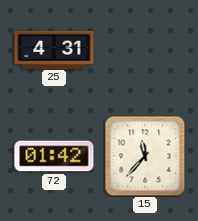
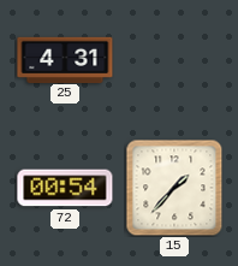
72: 01:42 -> 00:54
15: 11:37 -> 1:37
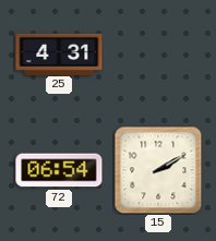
72: 00:54 -> 06:54
15: 1:37 -> 2:10
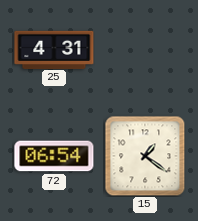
15: 2:10 -> 1:21
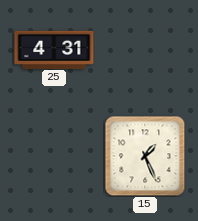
72: 06:54 -> none
15: 1:21 -> 1:26
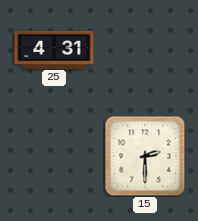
15: 1:26 -> 2:30
